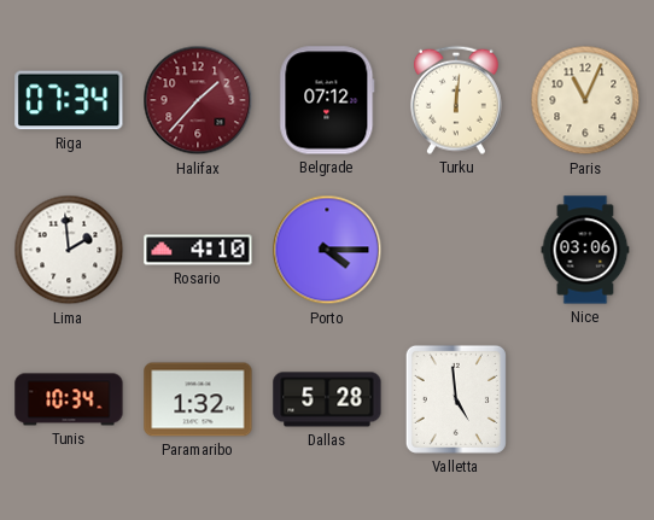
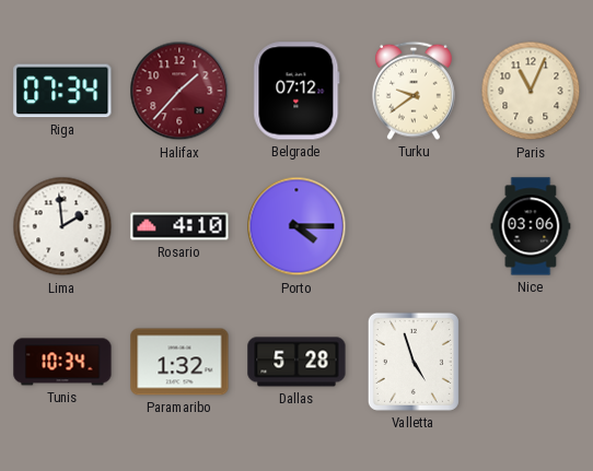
Turku: 12:01 -> 9:39
Valletta: 4:59 -> 4:57
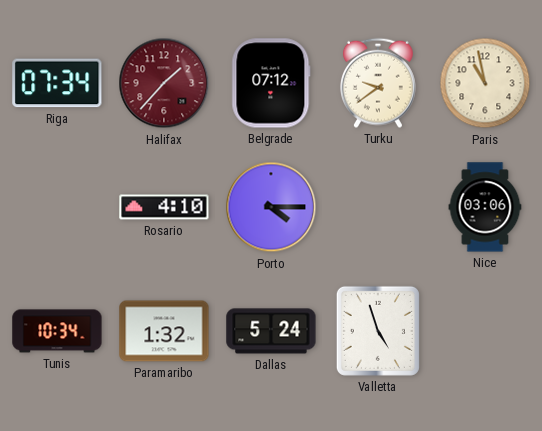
Paris: 11:04 -> 10:58
Lima: 1:59 -> none
Dallas: 5:28 -> 5:24
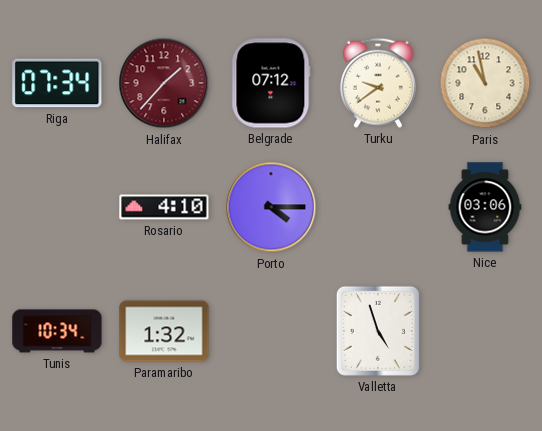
Dallas: 5:24 -> none
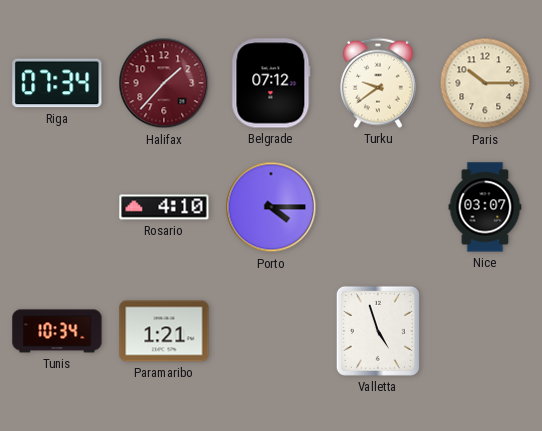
Paris: 10:58 -> 10:15
Nice: 03:06 -> 03:07
Paramaribo: 1:32 -> 1:21
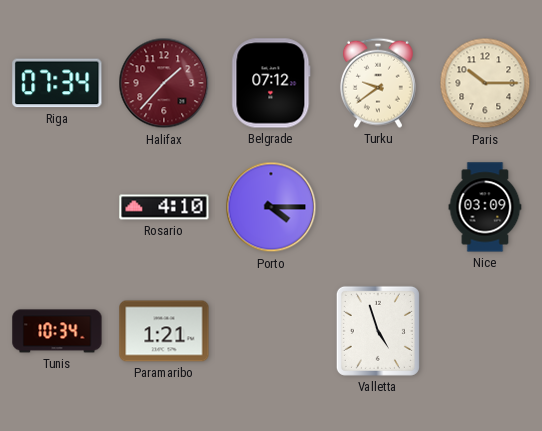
Nice: 03:07 -> 03:09
